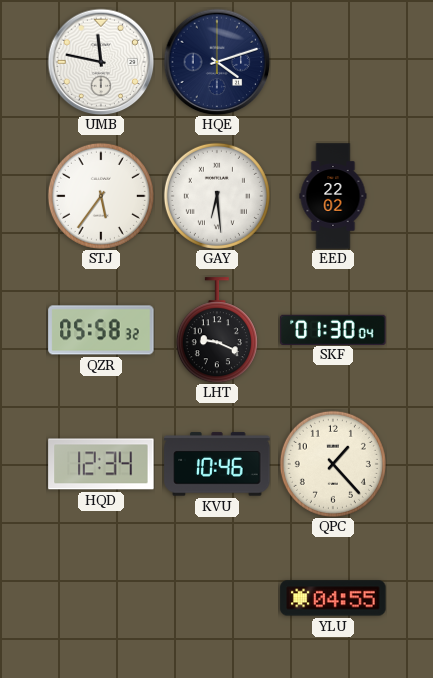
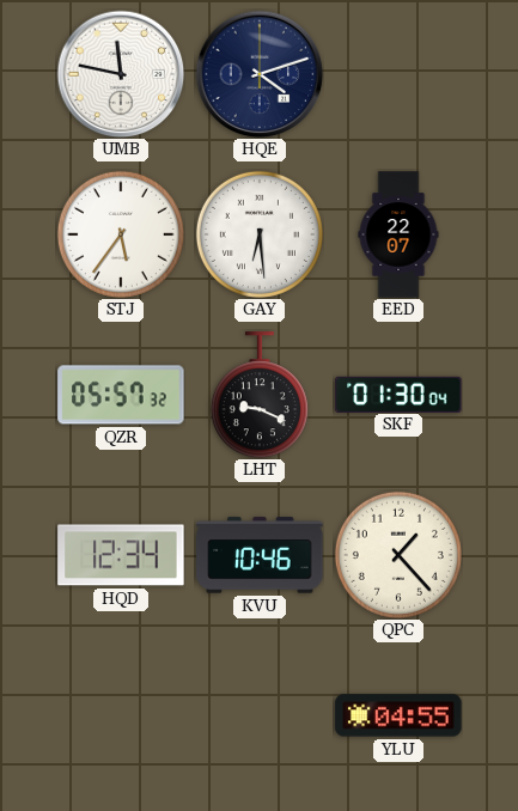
EED: 22:02 -> 22:07
QZR: 05:58 -> 05:57
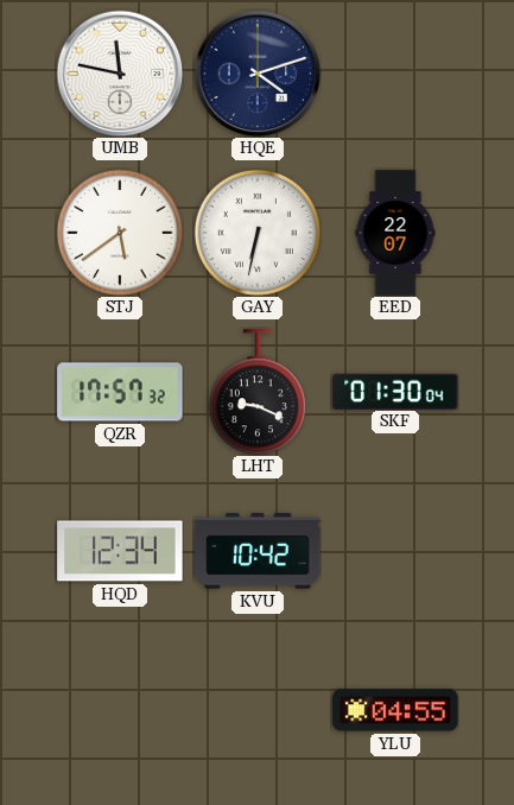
STJ: 5:36 -> 5:39
GAY: 6:29 -> 6:32
QZR: 05:57 -> 17:57
KVU: 10:46 -> 10:42
QPC: 1:23 -> none
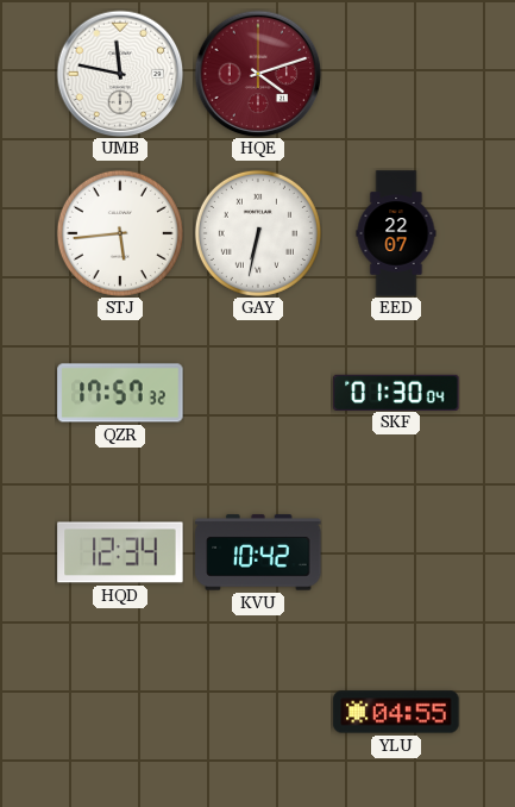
HQE dial: navy -> burgundy
STJ: 5:39 -> 5:44
LHT: 9:19 -> none
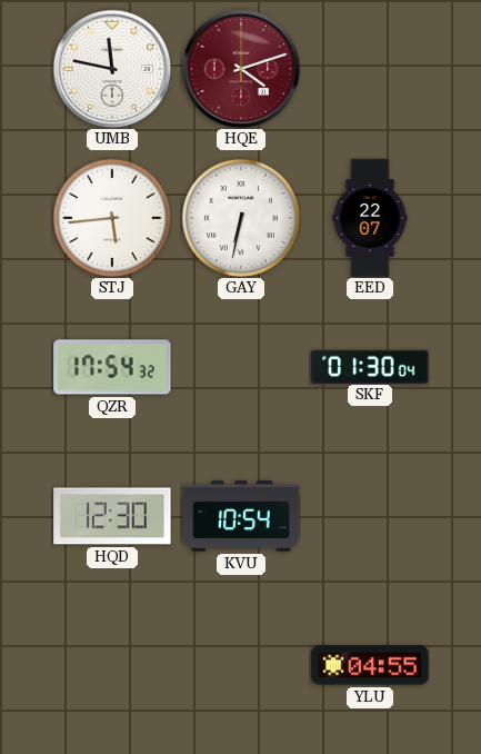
QZR: 17:57 -> 17:54
HQD: 12:34 -> 12:30
KVU: 10:42 -> 10:54
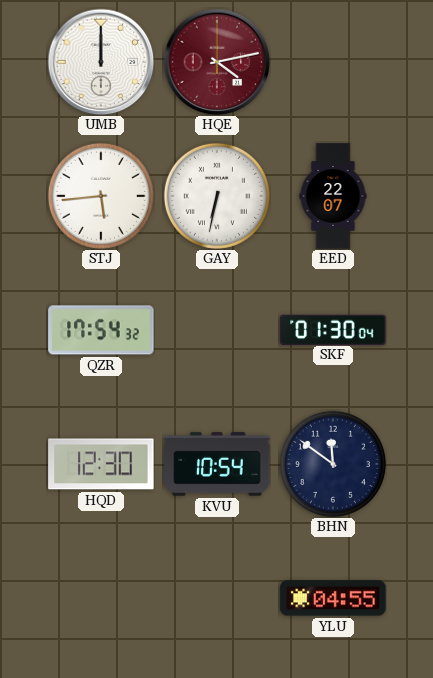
UMB: 11:47 -> 12:00
HQE: 4:12 -> 4:13
BHN: none -> 11:51
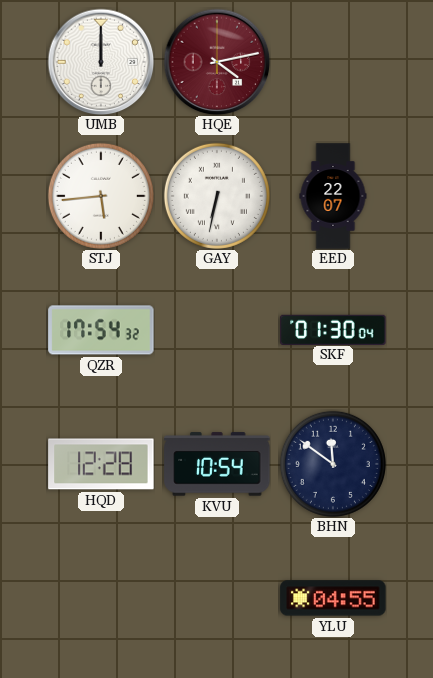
HQD: 12:30 -> 12:28
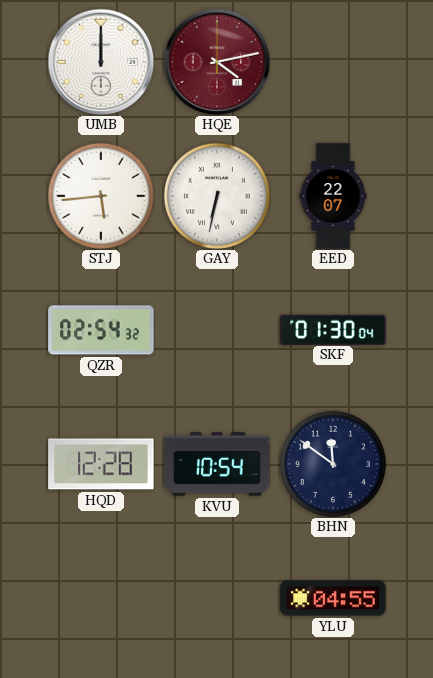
QZR: 17:54 -> 02:54
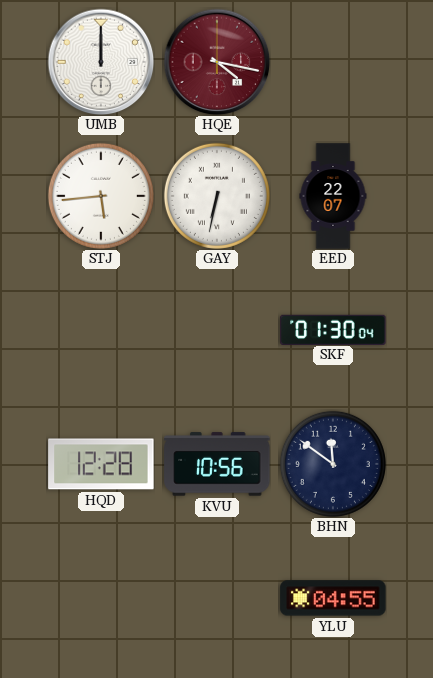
HQE: 4:13 -> 4:17
QZR: 02:54 -> none
KVU: 10:54 -> 10:56
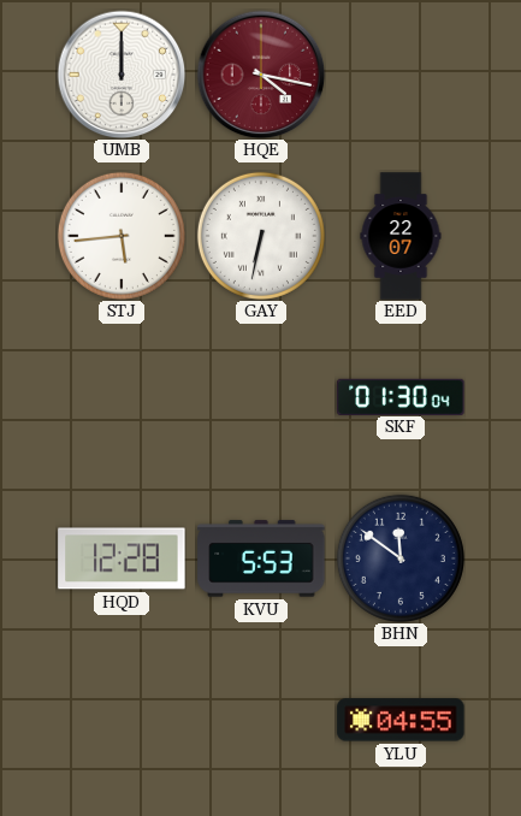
KVU: 10:56 -> 5:53
